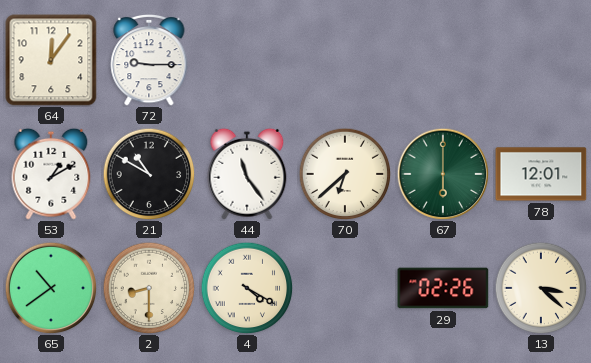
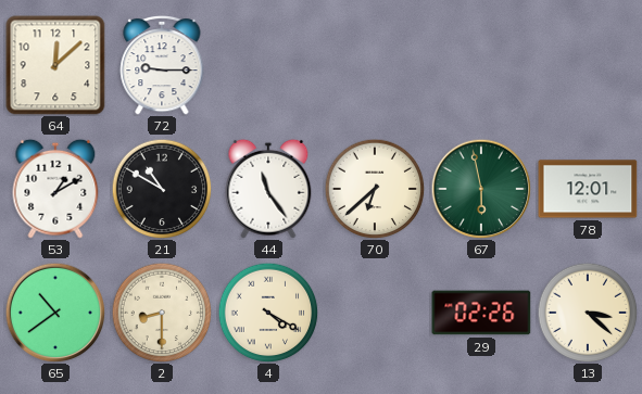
64: 12:06 -> 12:08
67: 6:00 -> 5:58
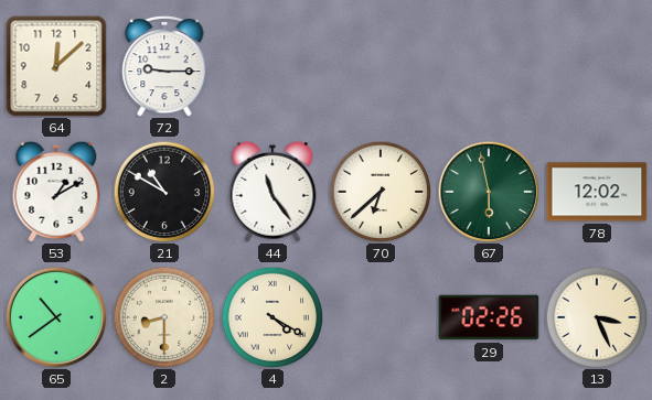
78: 12:01 -> 12:02
13: 3:22 -> 3:26
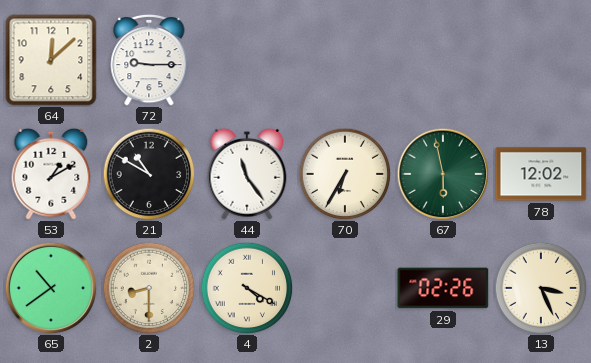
70: 6:38 -> 6:35
